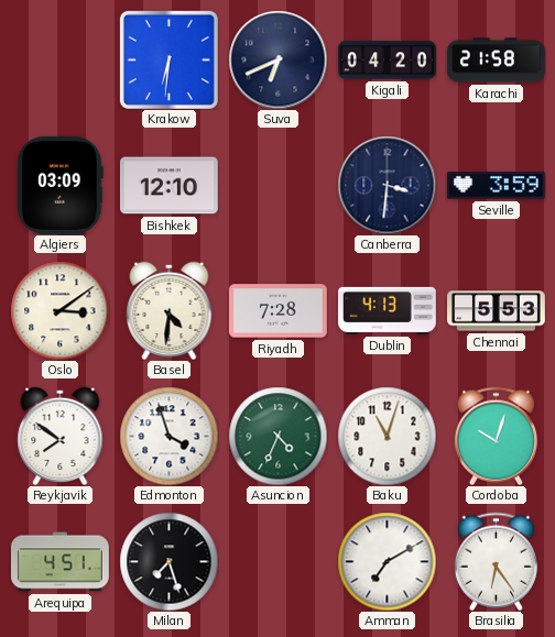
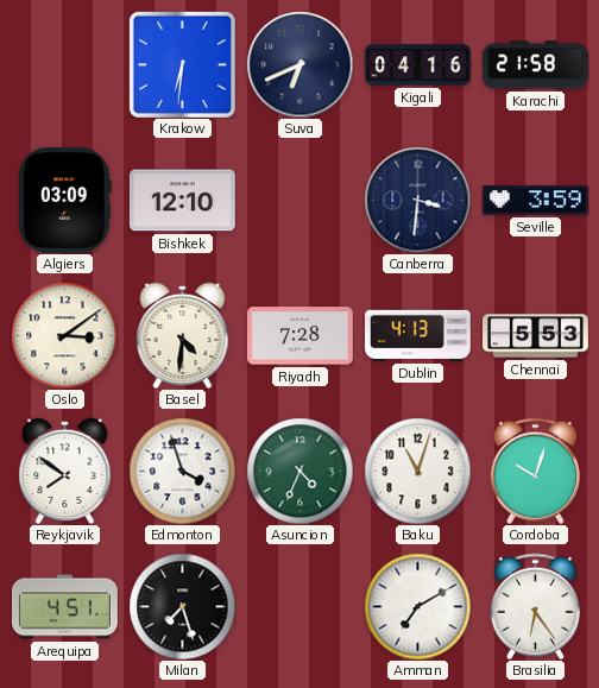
Kigali: 04:20 -> 04:16
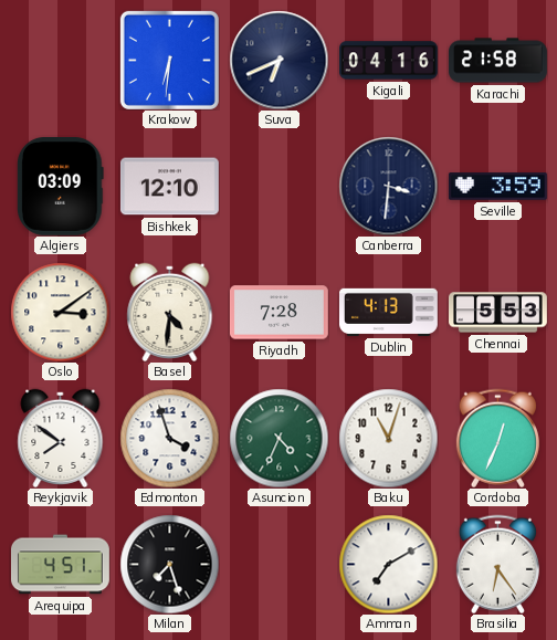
Cordoba: 10:03 -> 12:34
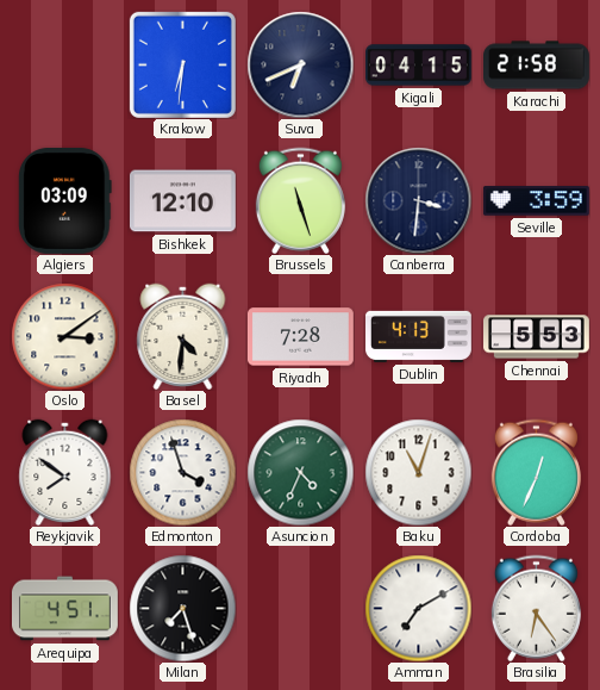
Kigali: 04:16 -> 04:15
Brussels: none -> 11:27
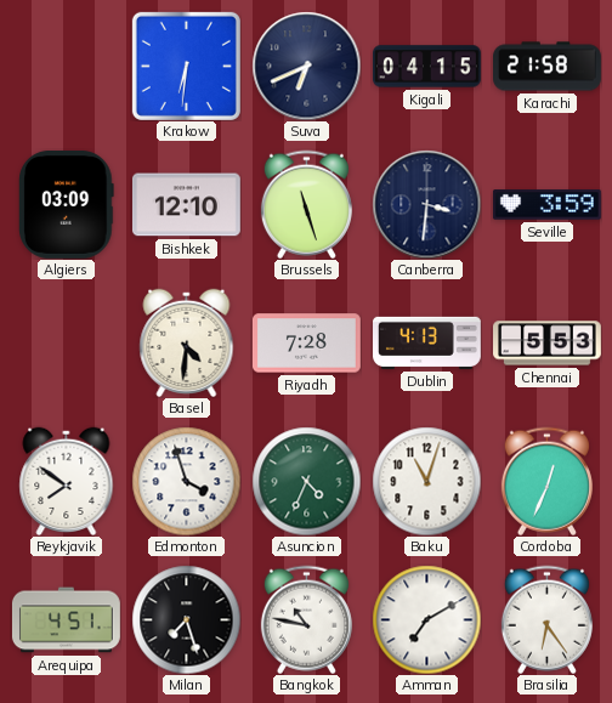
Oslo: 3:09 -> none
Bangkok: none -> 10:47
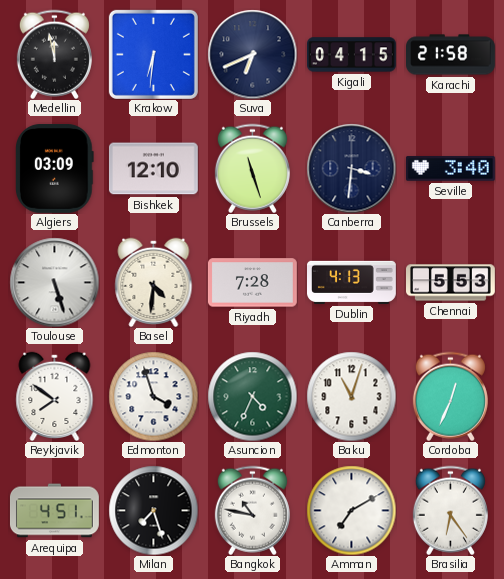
Medellin: none -> 11:58
Seville: 3:59 -> 3:40
Toulouse: none -> 5:27
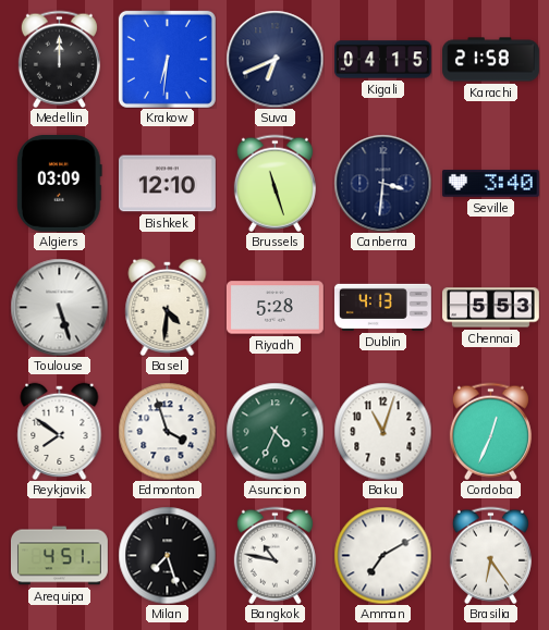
Medellin: 11:58 -> 12:00
Riyadh: 7:28 -> 5:28
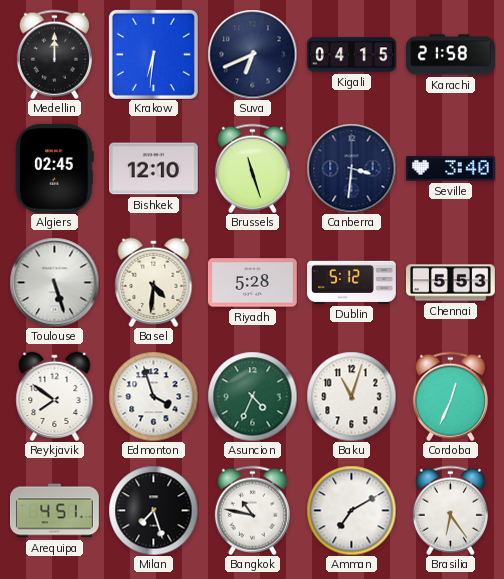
Algiers: 03:09 -> 02:45
Dublin: 4:13 -> 5:12
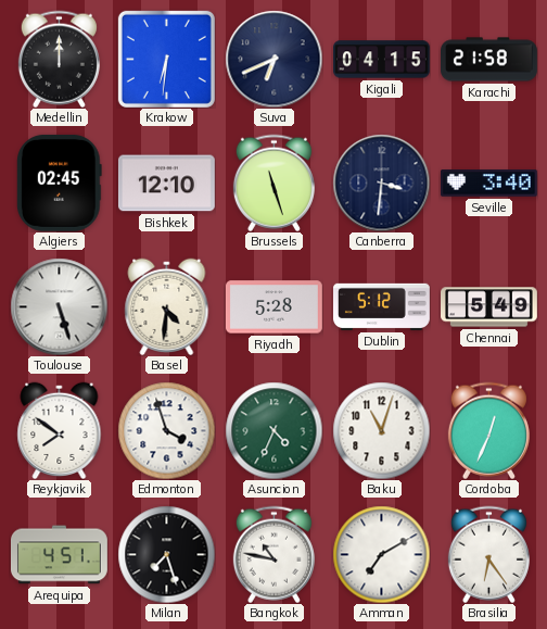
Chennai: 5:53 -> 5:49
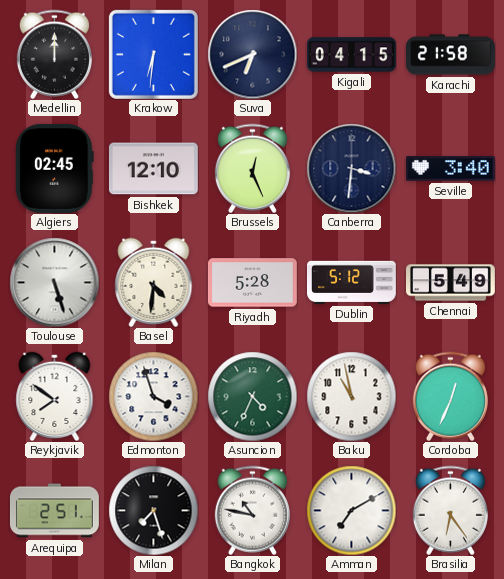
Brussels: 11:27 -> 12:26
Baku: 11:03 -> 10:58
Arequipa: 4:51 -> 2:51
